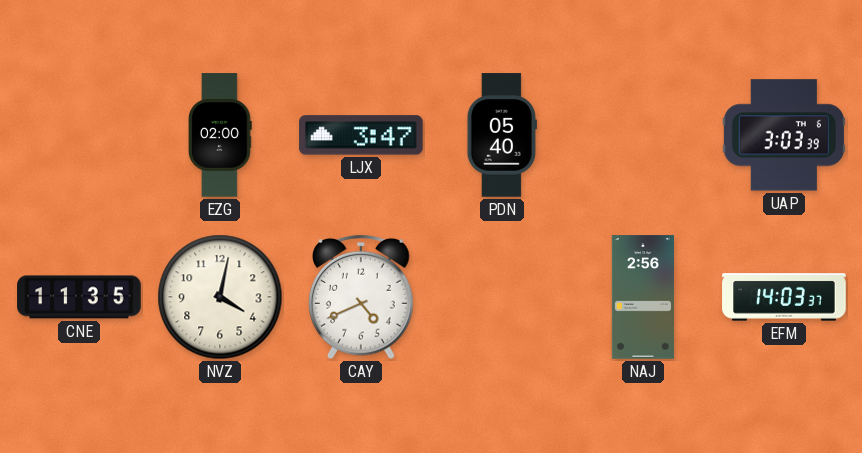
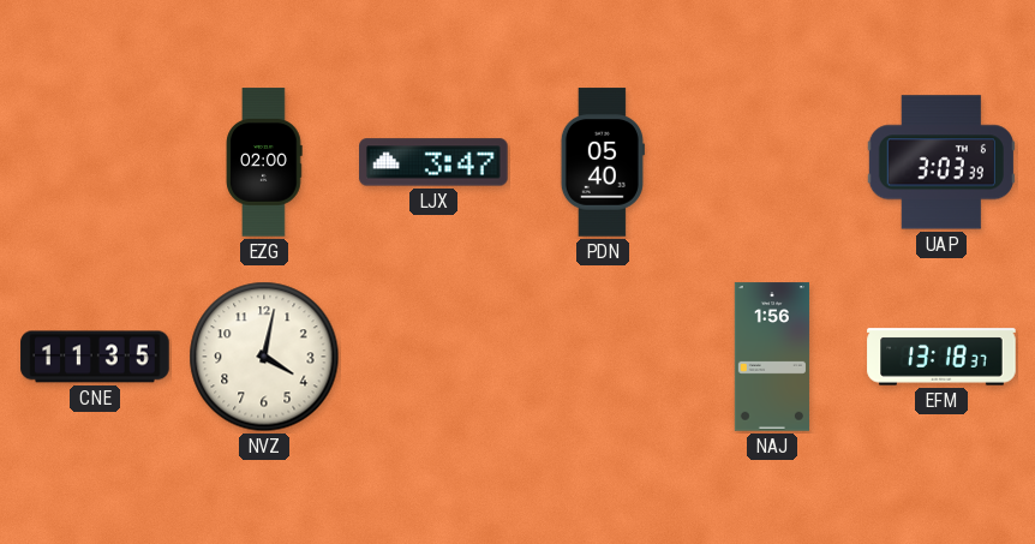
CAY: 4:41 -> none
NAJ: 2:56 -> 1:56
EFM: 14:03 -> 13:18
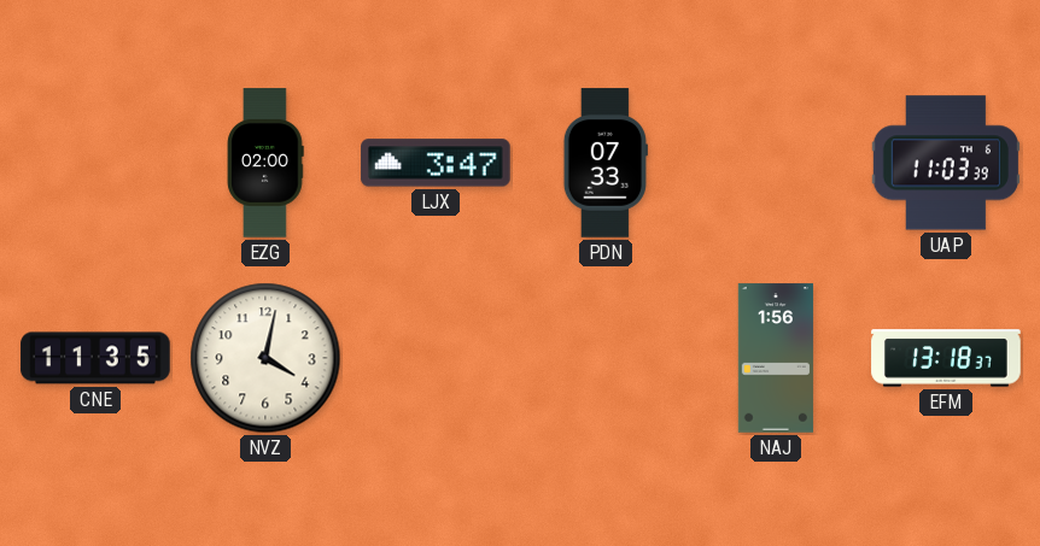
PDN: 05:40 -> 07:33
UAP: 3:03 -> 11:03
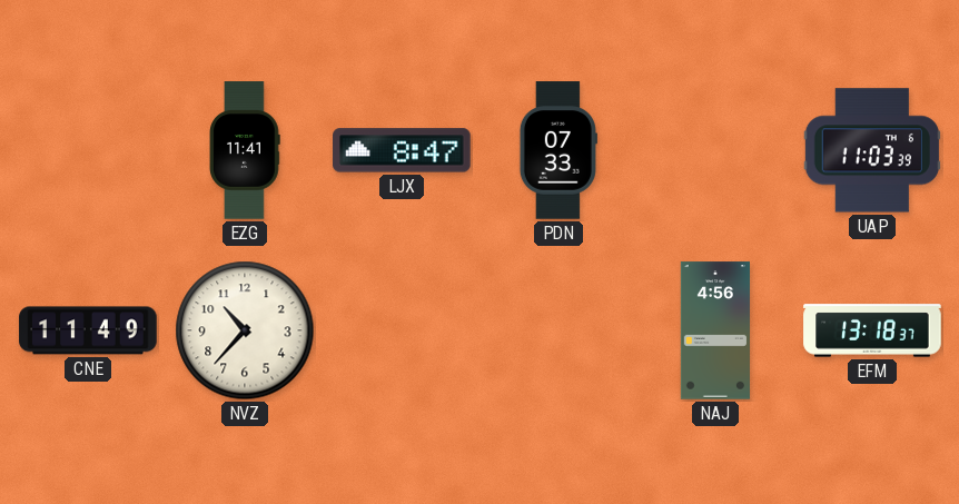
EZG: 02:00 -> 11:41
LJX: 3:47 -> 8:47
CNE: 11:35 -> 11:49
NVZ: 4:02 -> 10:37
NAJ: 1:56 -> 4:56
